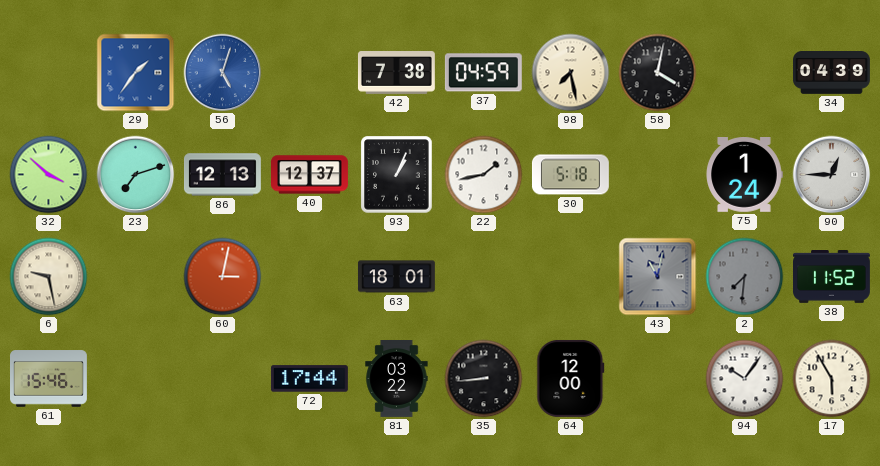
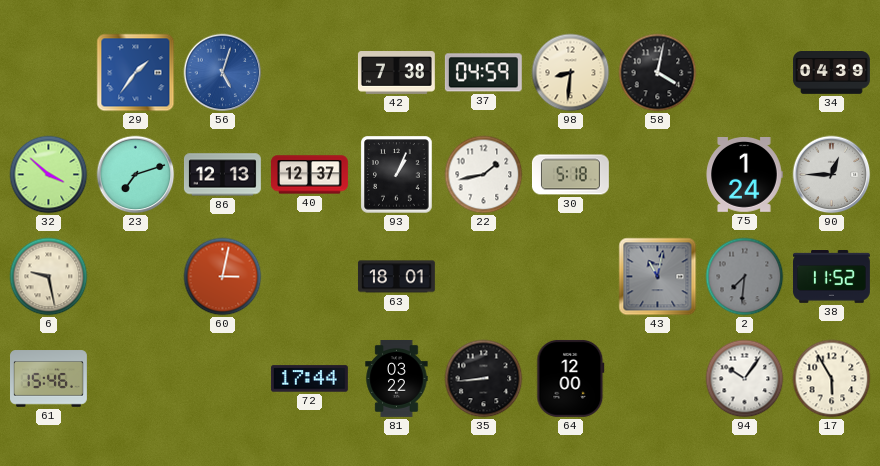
98: 7:28 -> 8:31
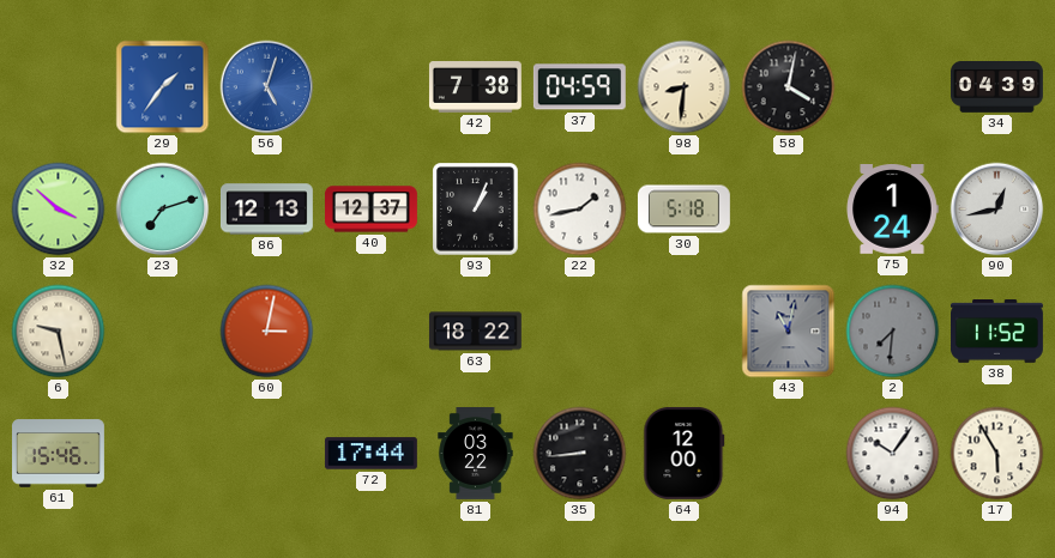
90: 12:45 -> 12:43
63: 18:01 -> 18:22
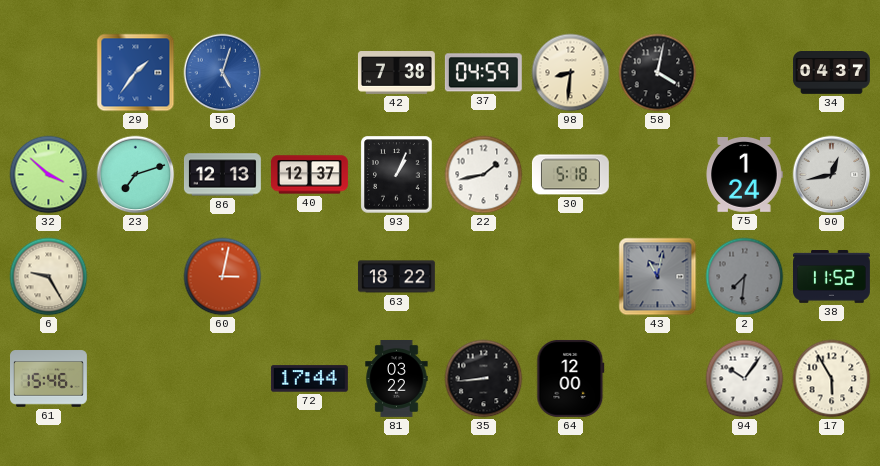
34: 04:39 -> 04:37
6: 9:28 -> 9:25
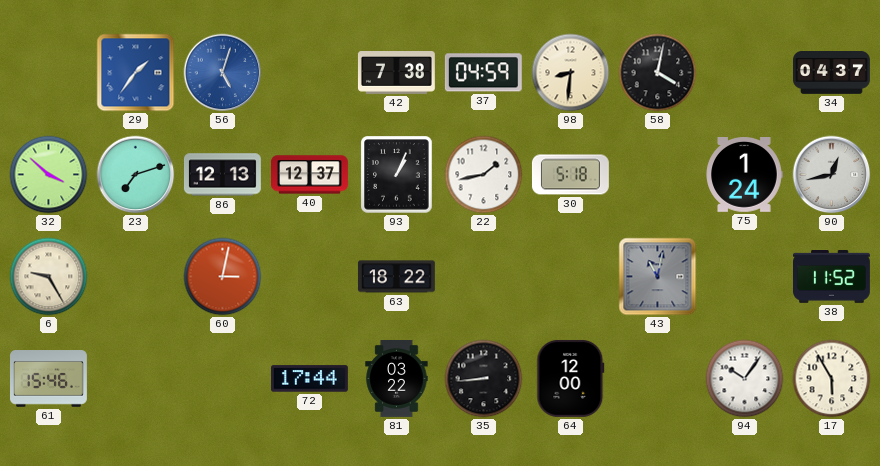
2: 7:31 -> none
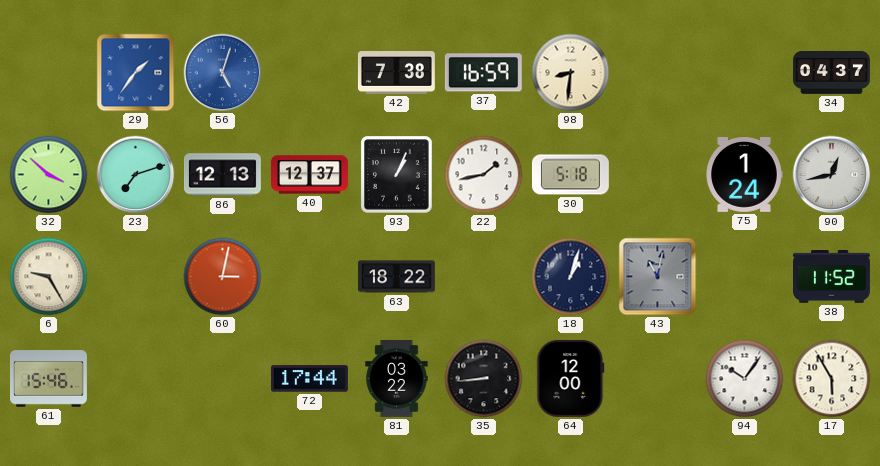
37: 04:59 -> 16:59
58: 4:02 -> none
18: none -> 1:03
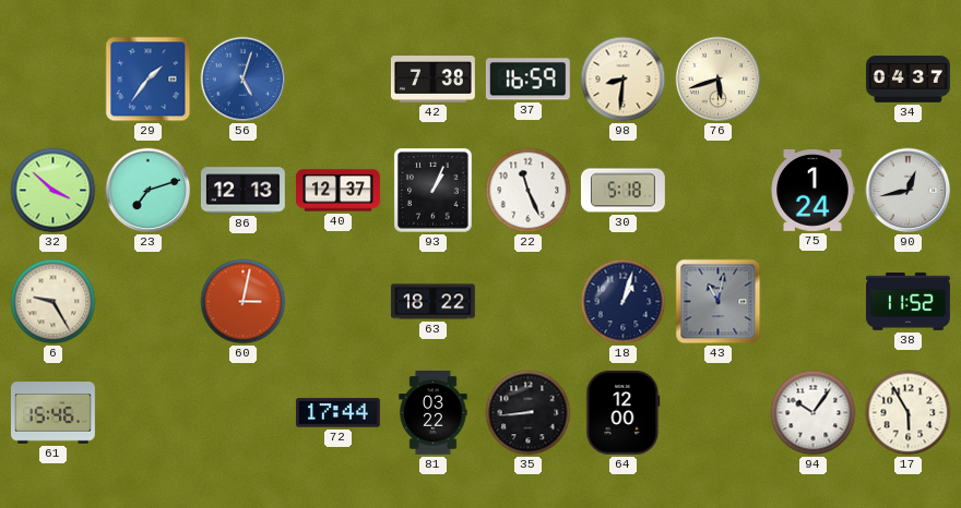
76: none -> 5:42
22: 1:43 -> 11:26
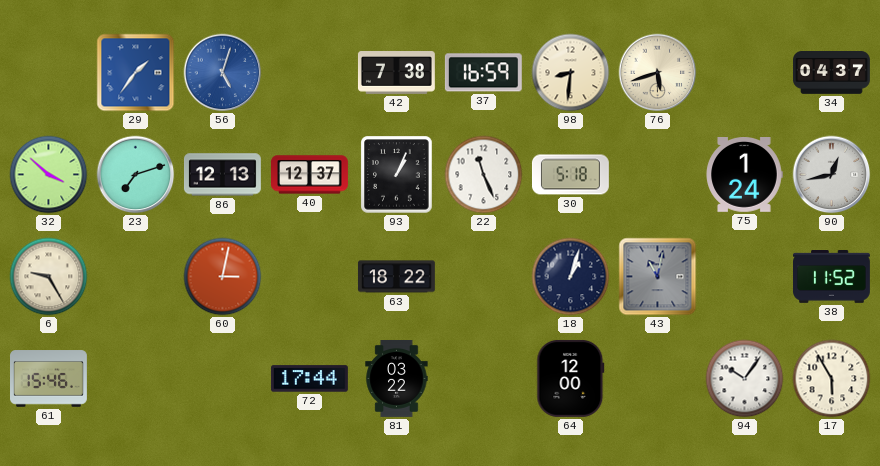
35: 8:44 -> none
